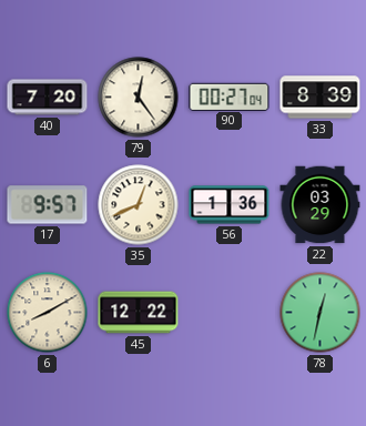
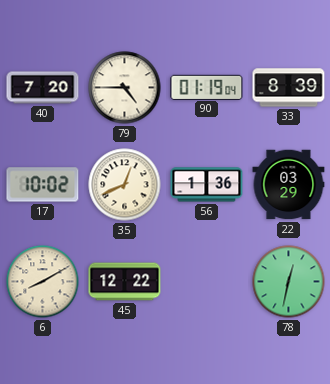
79: 12:24 -> 4:45
90: 00:27 -> 01:19
17: 9:57 -> 10:02
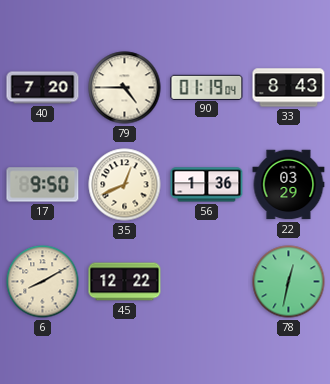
33: 8:39 -> 8:43
17: 10:02 -> 9:50
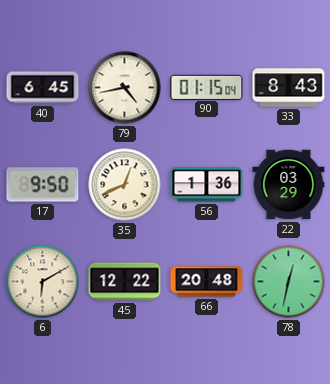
40: 7:20 -> 6:45
79: 4:45 -> 4:43
90: 01:19 -> 01:15
6: 8:10 -> 6:10
66: none -> 20:48
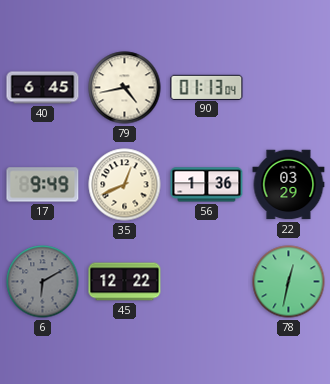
90: 01:15 -> 01:13
33: 8:43 -> none
17: 9:50 -> 9:49
6 dial: cream -> grey
66: 20:48 -> none
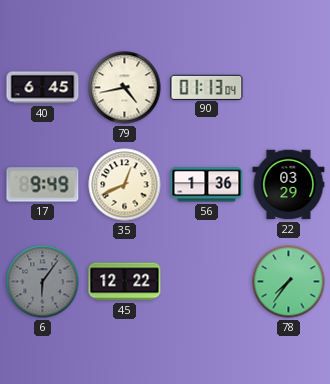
6: 6:10 -> 6:06
78: 12:32 -> 7:36
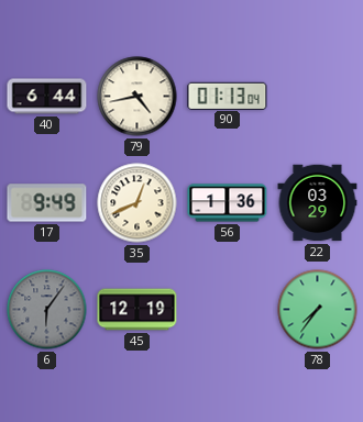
40: 6:45 -> 6:44
45: 12:22 -> 12:19
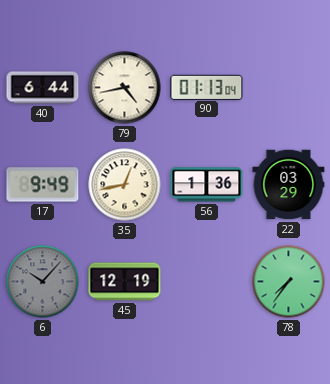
35: 12:41 -> 12:43
6: 6:06 -> 10:07
